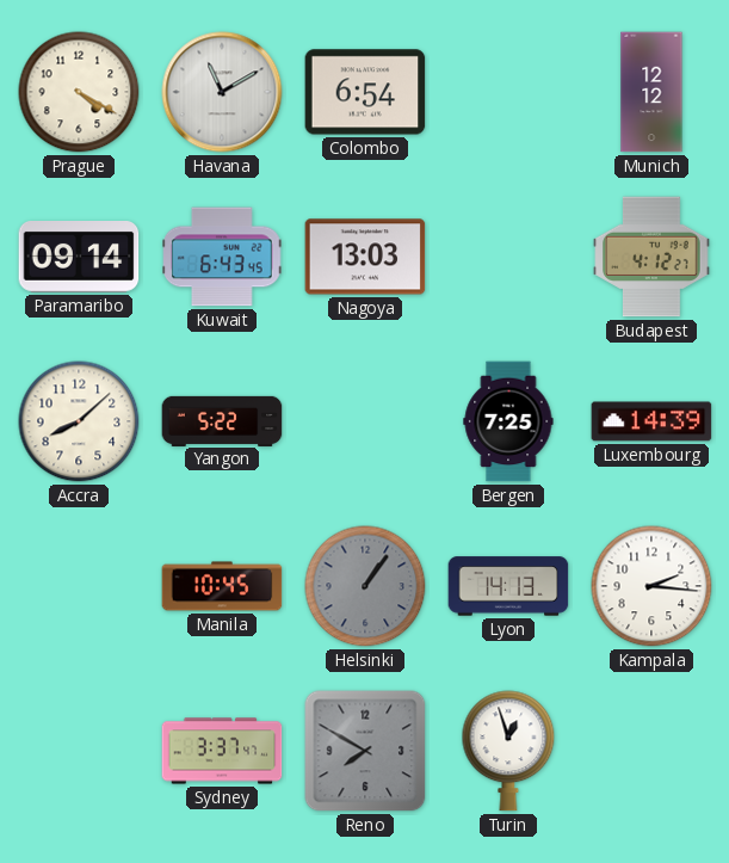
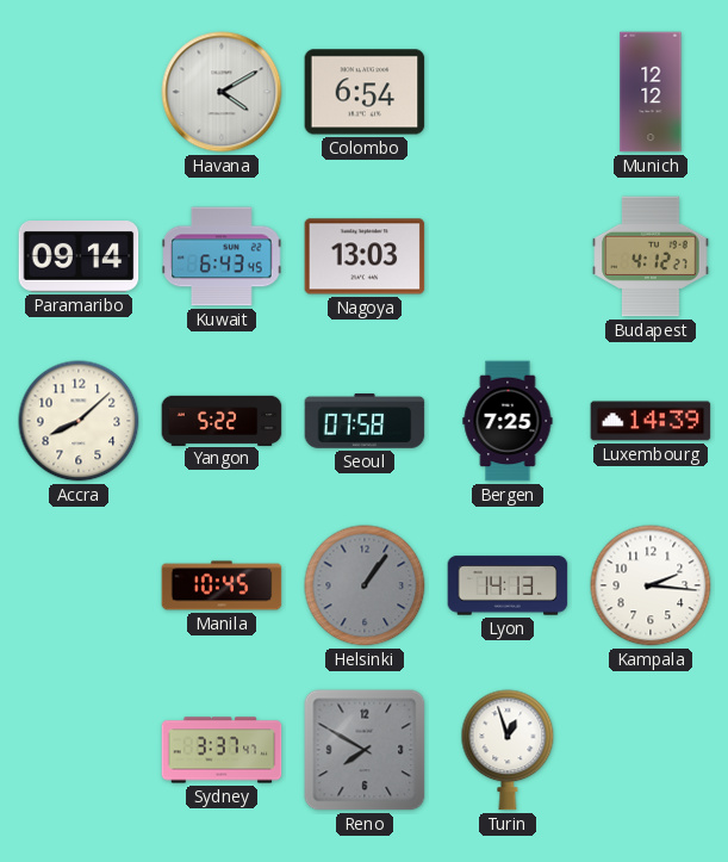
Prague: 4:20 -> none
Havana: 11:10 -> 4:10
Seoul: none -> 07:58
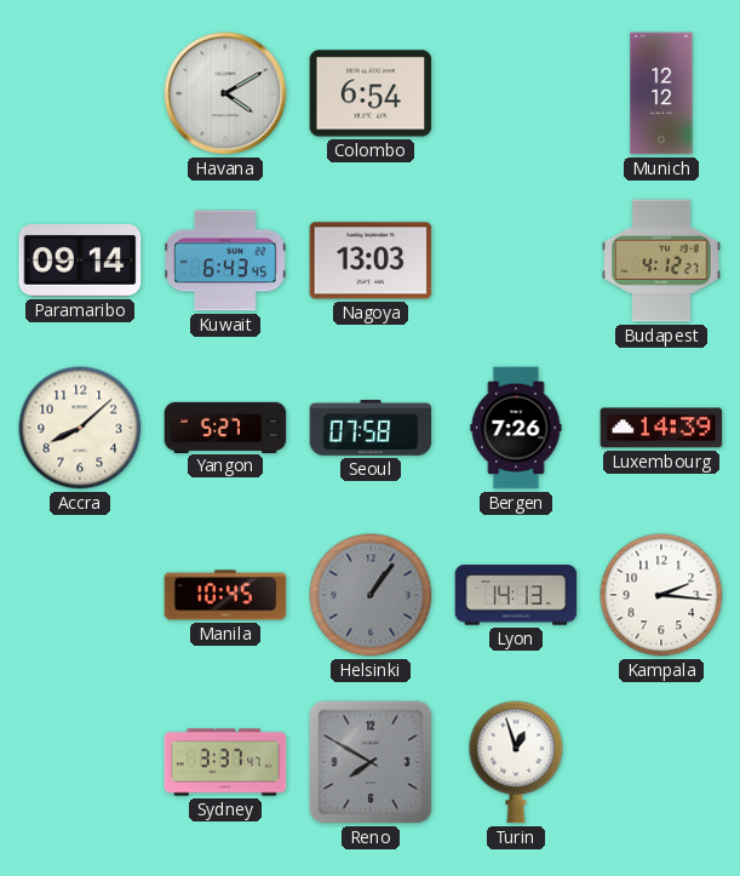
Yangon: 5:22 -> 5:27
Bergen: 7:25 -> 7:26
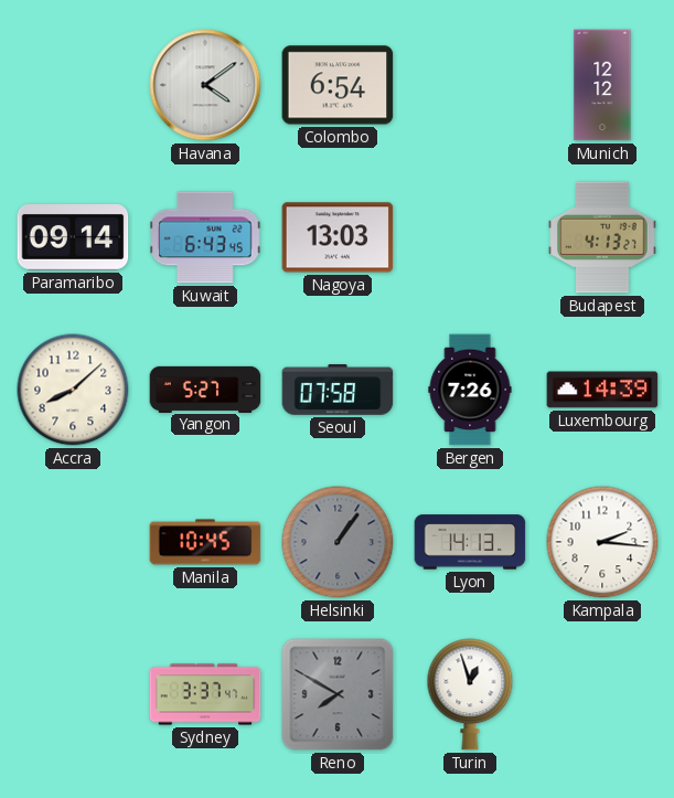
Havana: 4:10 -> 4:09
Budapest: 4:12 -> 4:13
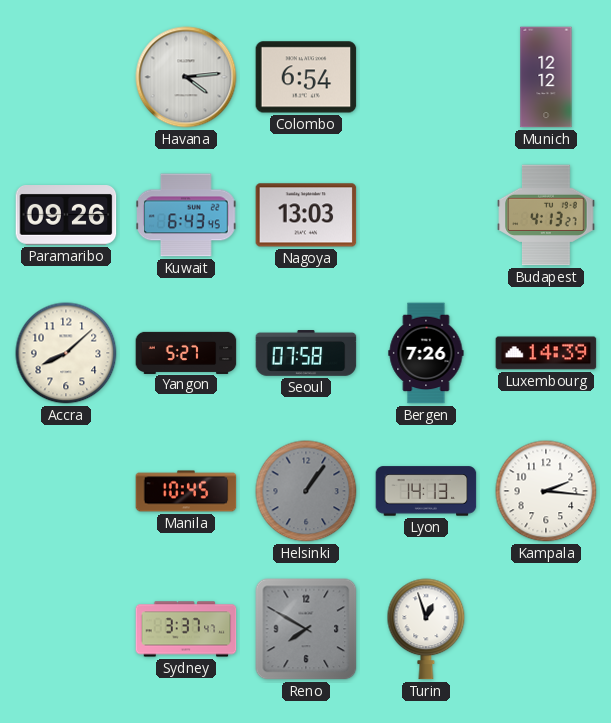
Havana: 4:09 -> 4:14
Paramaribo: 09:14 -> 09:26
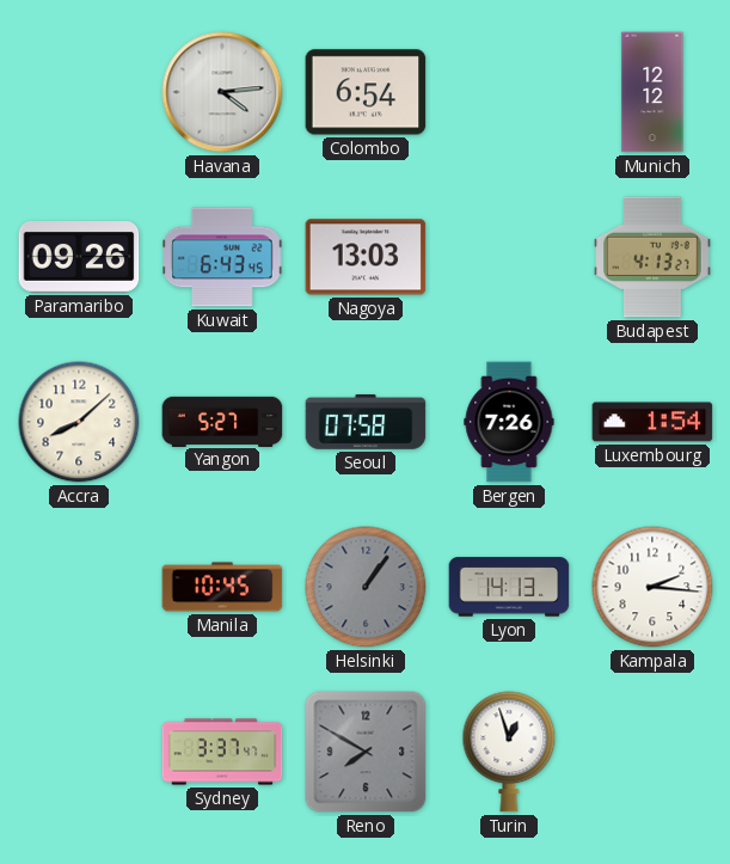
Luxembourg: 14:39 -> 1:54
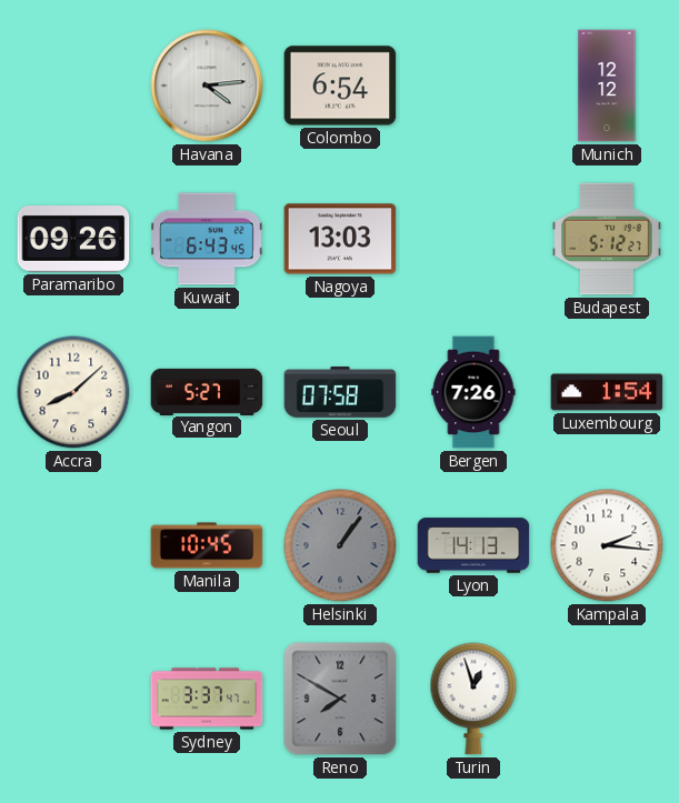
Budapest: 4:13 -> 5:12
